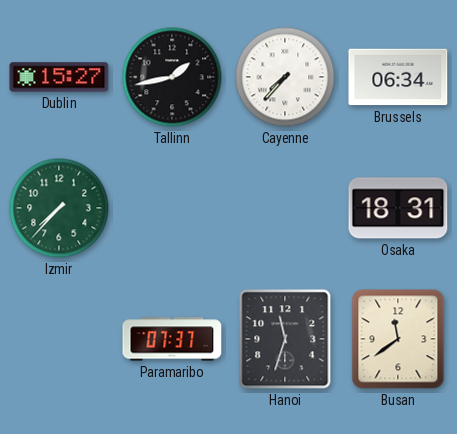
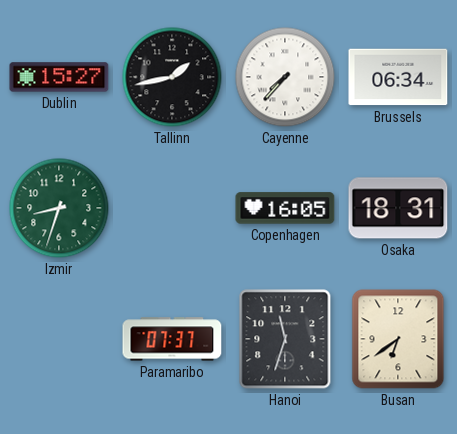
Izmir: 7:37 -> 8:33
Copenhagen: none -> 16:05
Busan: 11:39 -> 6:39
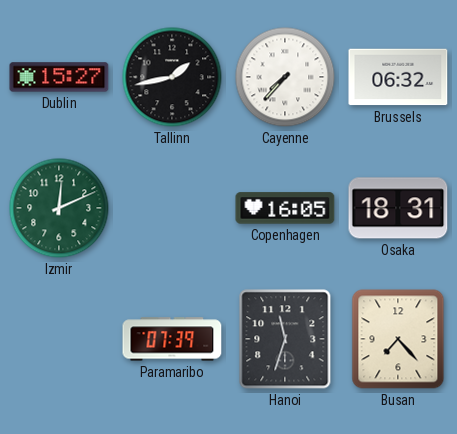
Brussels: 06:34 -> 06:32
Izmir: 8:33 -> 12:11
Paramaribo: 07:37 -> 07:39
Busan: 6:39 -> 7:23
